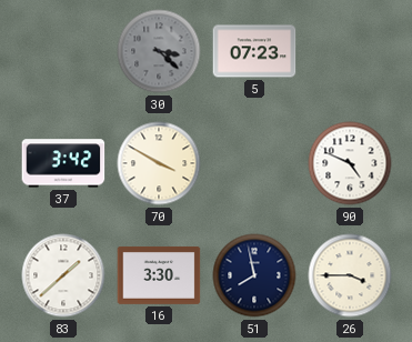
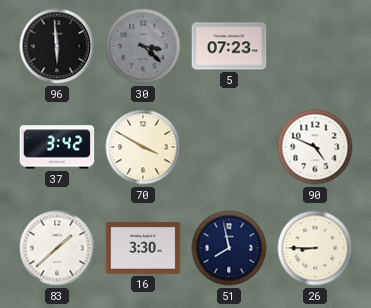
96: none -> 5:59
26: 3:45 -> 8:45
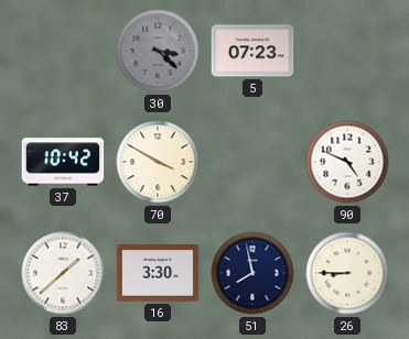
96: 5:59 -> none
37: 3:42 -> 10:42
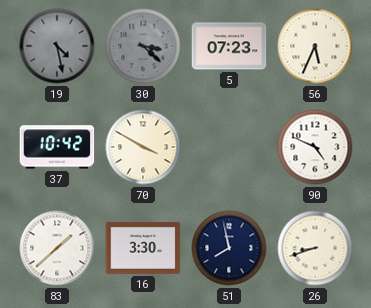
19: none -> 4:28
56: none -> 5:34
26: 8:45 -> 8:42
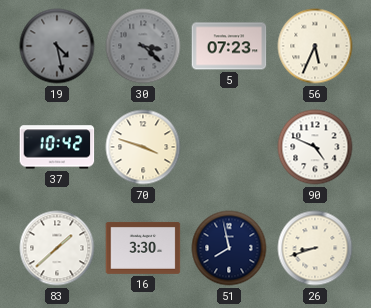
70: 3:50 -> 3:48
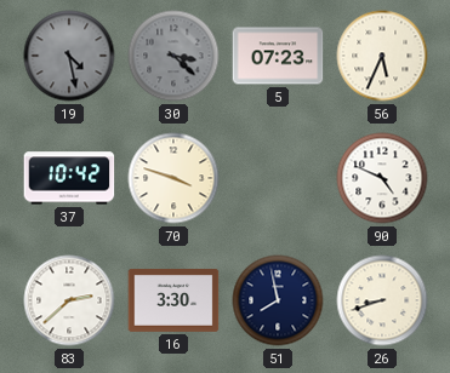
83: 1:38 -> 2:38
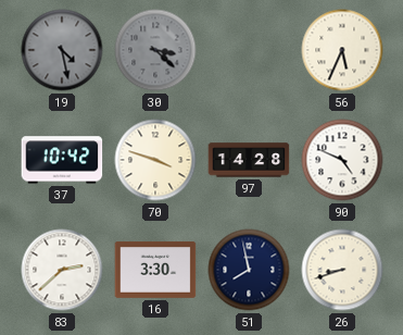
5: 07:23 -> none
97: none -> 14:28
